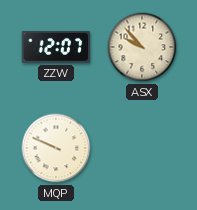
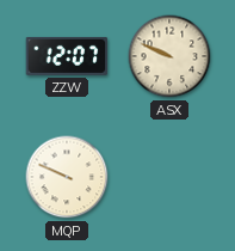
ASX: 9:53 -> 9:49
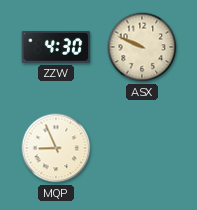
ZZW: 12:07 -> 4:30
MQP: 9:49 -> 8:56
